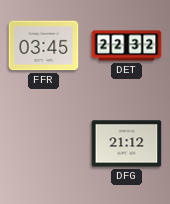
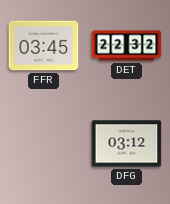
DFG: 21:12 -> 03:12
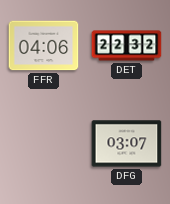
FFR: 03:45 -> 04:06
DFG: 03:12 -> 03:07
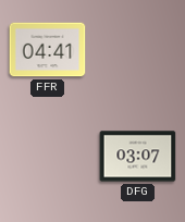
FFR: 04:06 -> 04:41
DET: 22:32 -> none
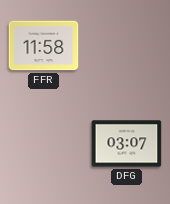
FFR: 04:41 -> 11:58
